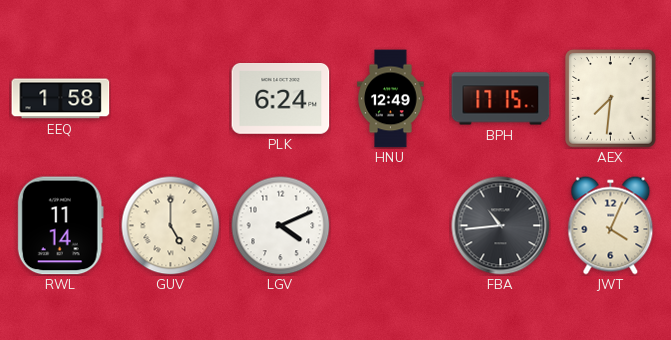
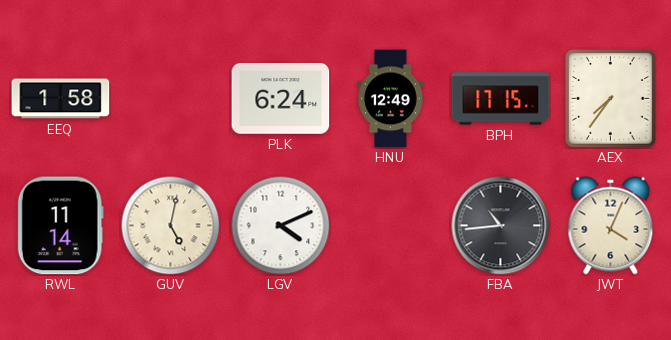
AEX: 7:31 -> 7:36
GUV: 5:00 -> 5:02
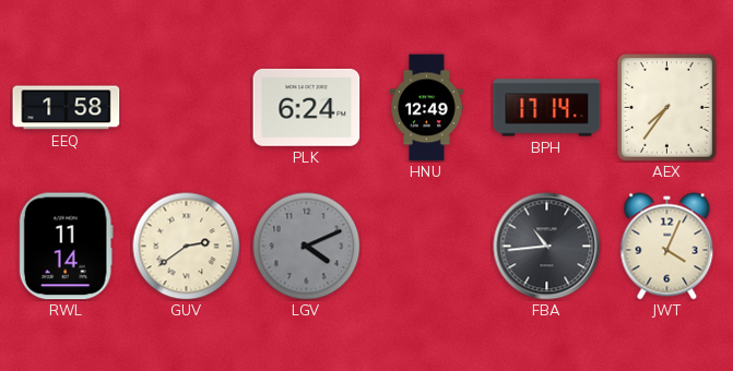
BPH: 17:15 -> 17:14
GUV: 5:02 -> 2:39
LGV dial: white -> grey
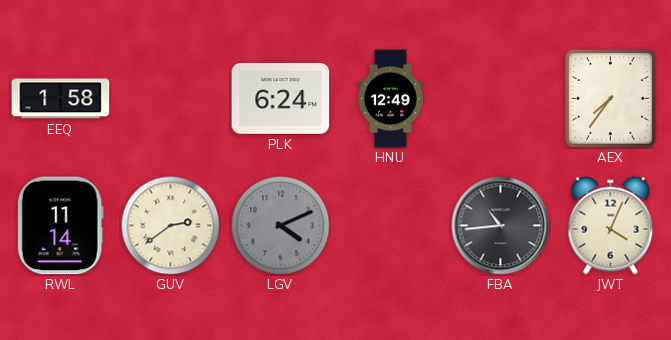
BPH: 17:14 -> none
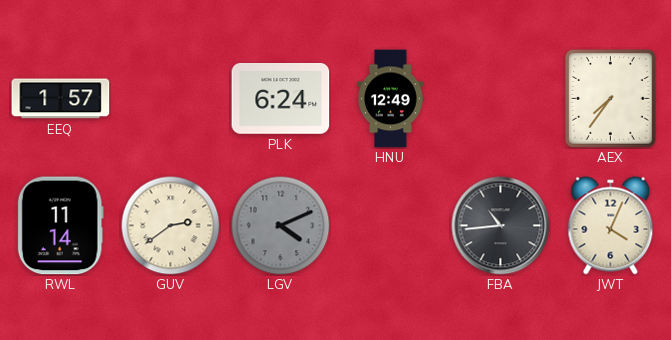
EEQ: 1:58 -> 1:57
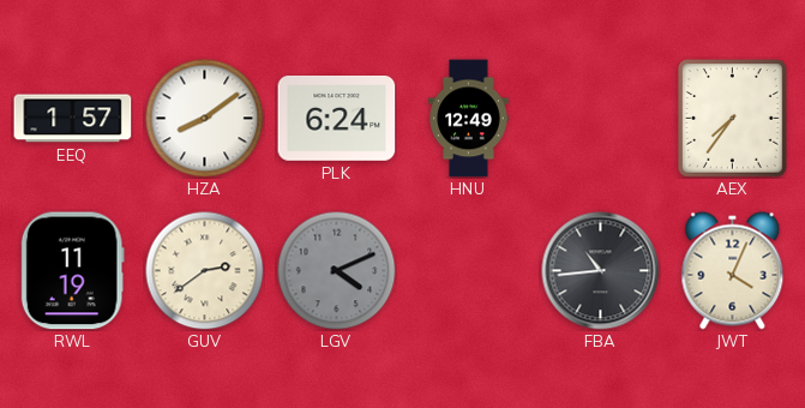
HZA: none -> 8:09
RWL: 11:14 -> 11:19
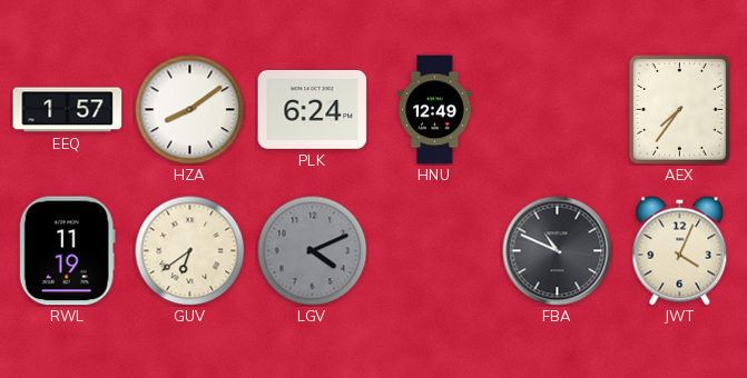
GUV: 2:39 -> 6:39
FBA: 10:44 -> 10:49
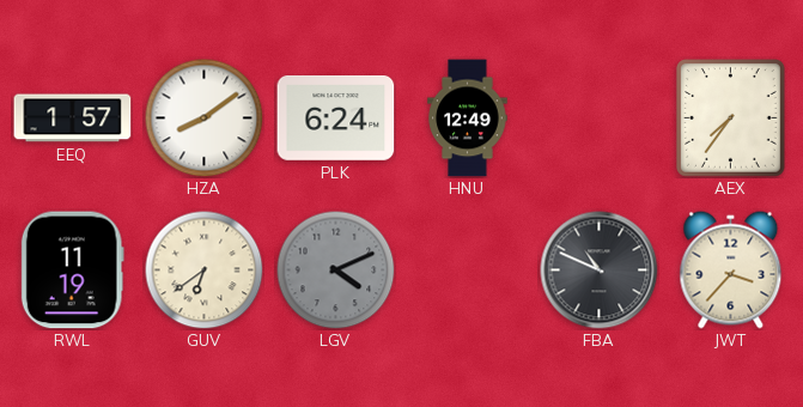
JWT: 4:04 -> 3:37
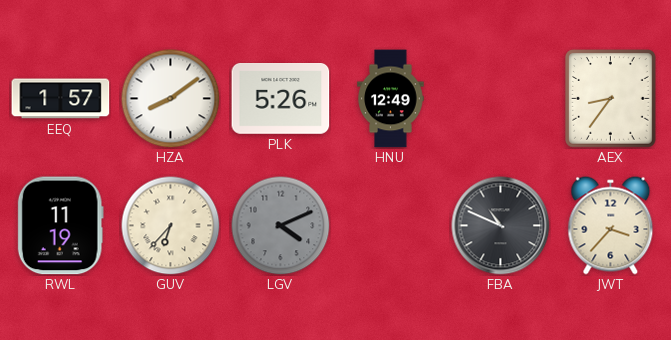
PLK: 6:24 -> 5:26
AEX: 7:36 -> 8:36
GUV: 6:39 -> 6:37
